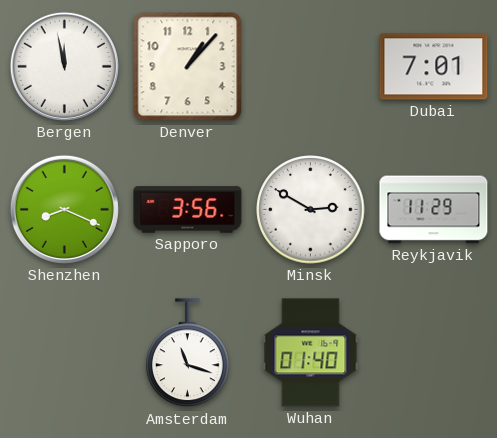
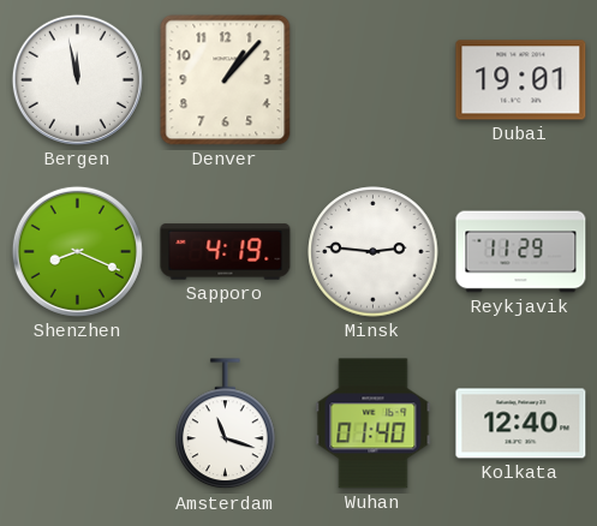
Dubai: 7:01 -> 19:01
Sapporo: 3:56 -> 4:19
Minsk: 2:50 -> 2:46
Kolkata: none -> 12:40
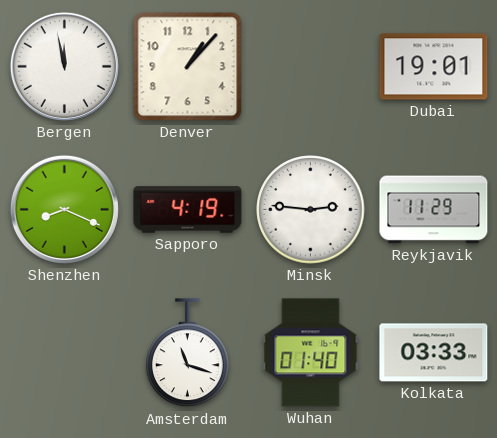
Kolkata: 12:40 -> 03:33
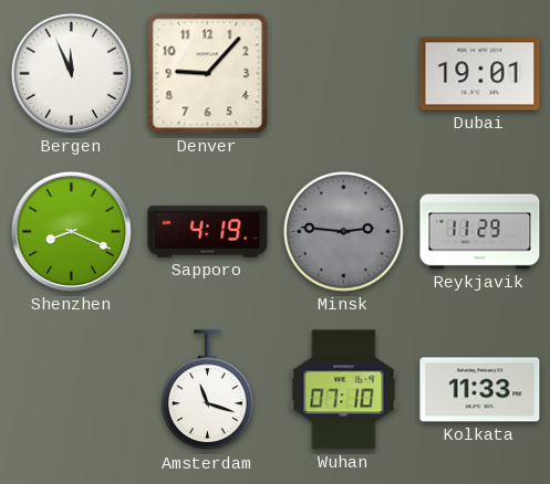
Bergen: 11:58 -> 11:56
Denver: 1:07 -> 9:07
Minsk dial: white -> grey
Wuhan: 01:40 -> 07:10
Kolkata: 03:33 -> 11:33
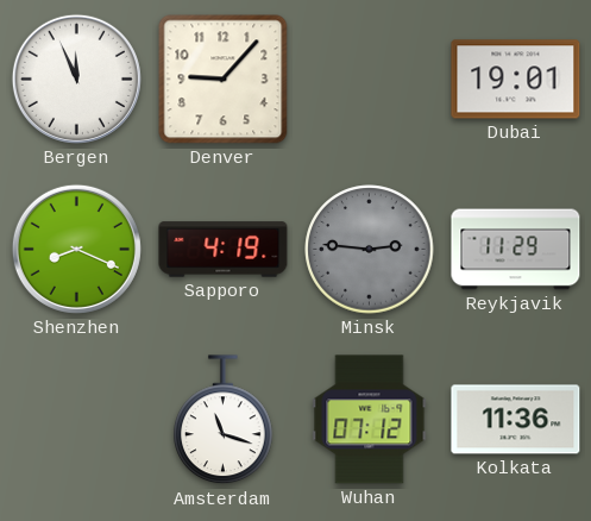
Wuhan: 07:10 -> 07:12
Kolkata: 11:33 -> 11:36
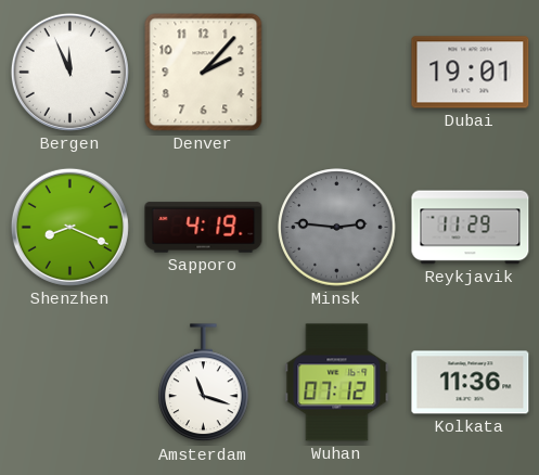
Denver: 9:07 -> 2:07
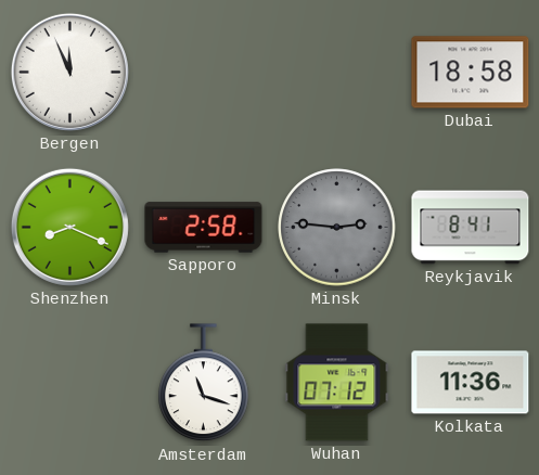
Denver: 2:07 -> none
Dubai: 19:01 -> 18:58
Sapporo: 4:19 -> 2:58
Reykjavik: 11:29 -> 8:41
